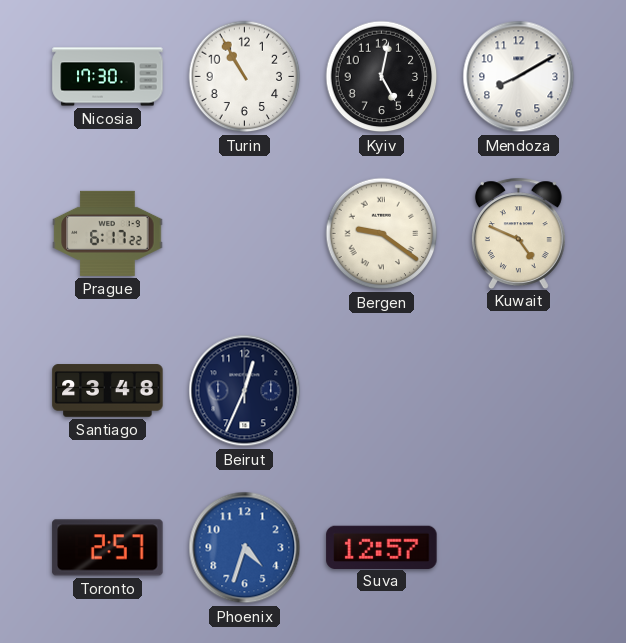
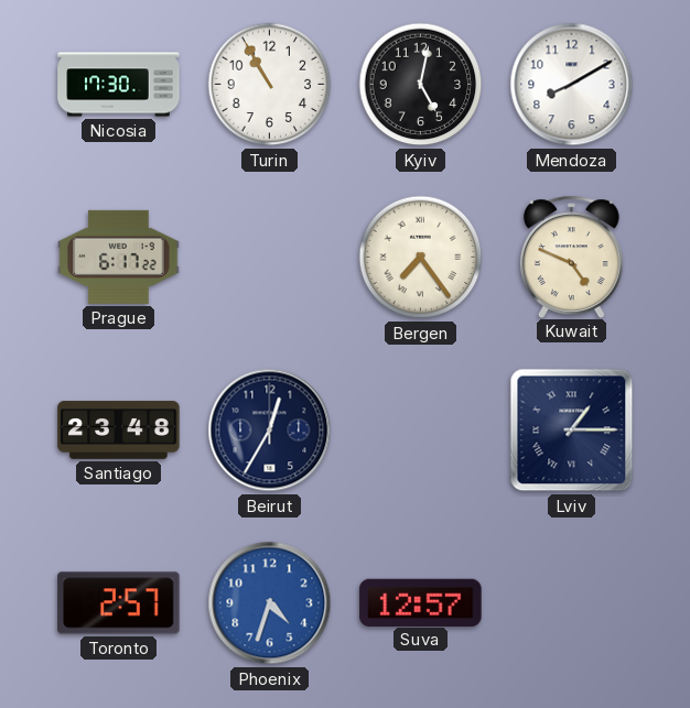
Bergen: 9:21 -> 7:24
Beirut: 12:34 -> 12:35
Lviv: none -> 1:15
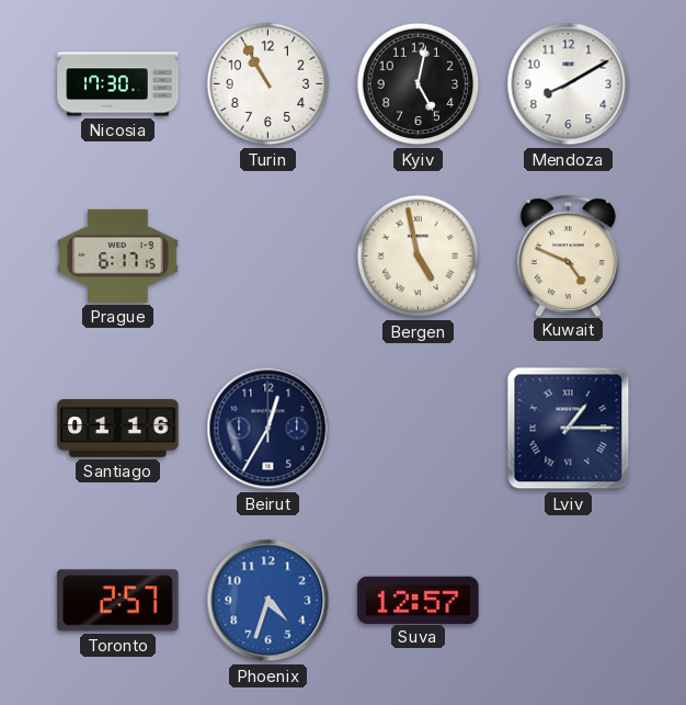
Prague: 6:17:22 -> 6:17:15
Bergen: 7:24 -> 4:58
Santiago: 23:48 -> 01:16
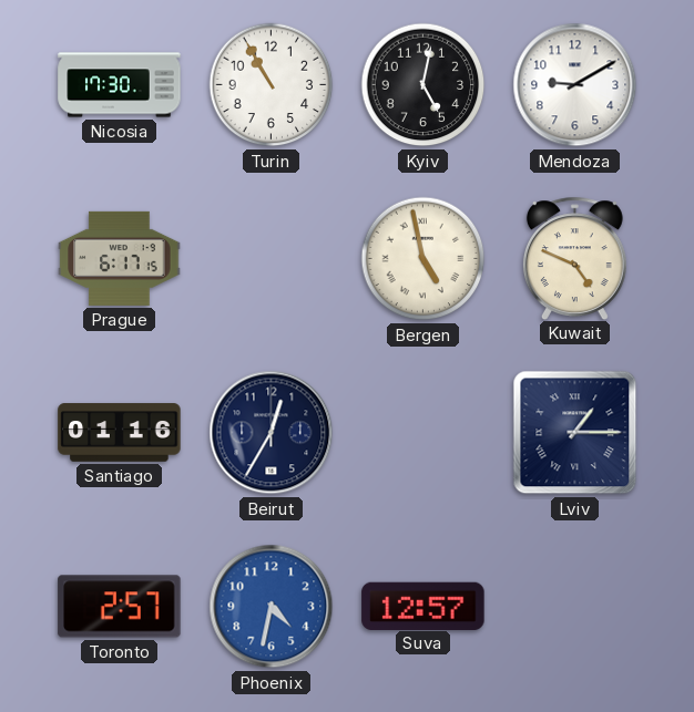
Mendoza: 8:10 -> 9:10
Phoenix: 4:33 -> 4:32
